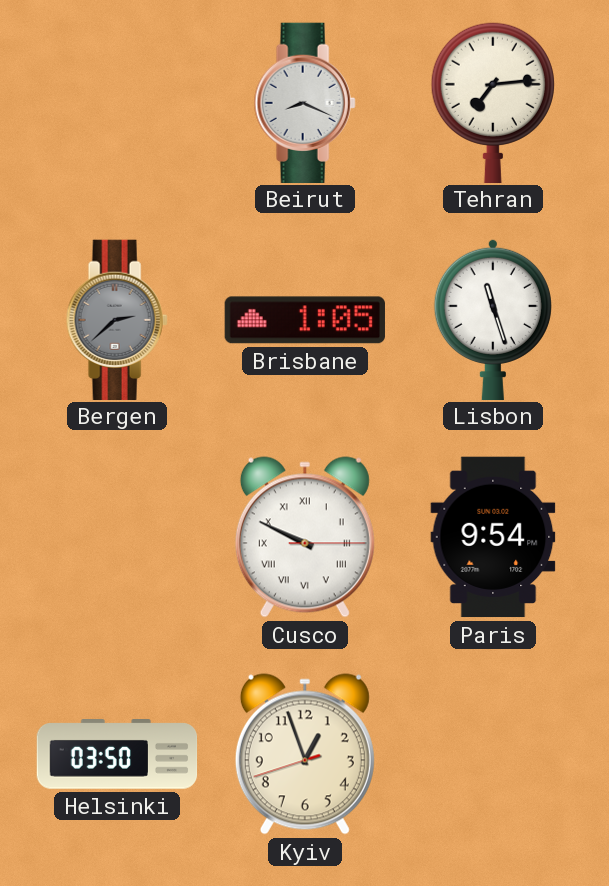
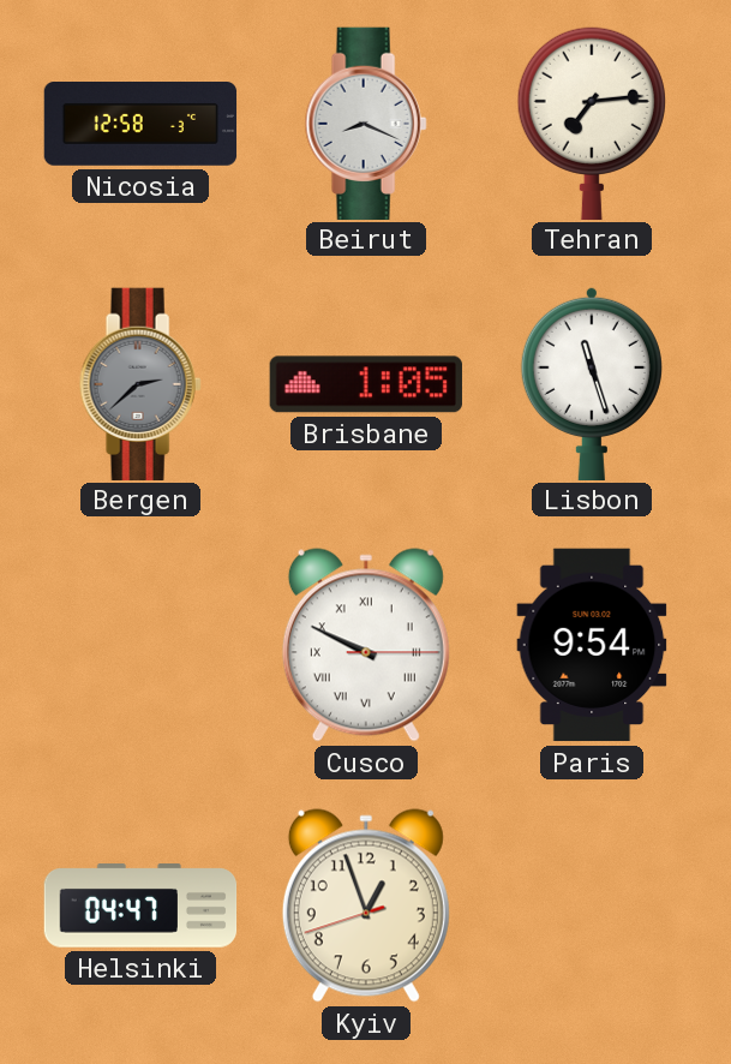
Nicosia: none -> 12:58
Helsinki: 03:50 -> 04:47
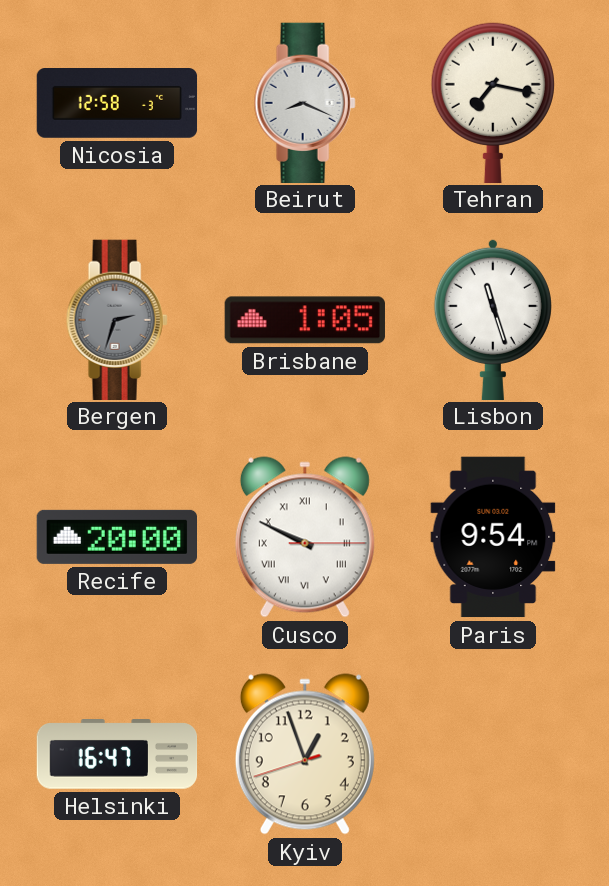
Tehran: 7:14 -> 7:17
Bergen: 2:38 -> 2:33
Recife: none -> 20:00
Helsinki: 04:47 -> 16:47
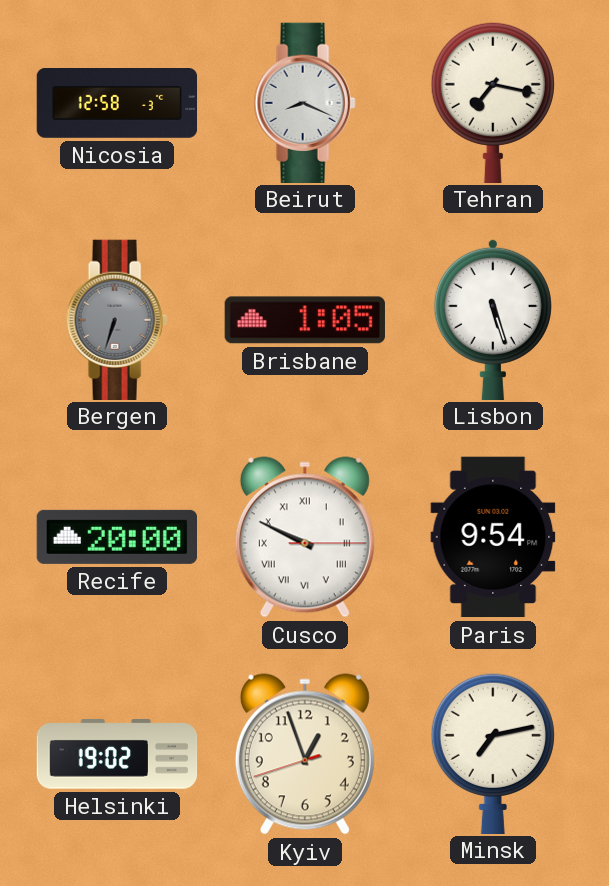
Bergen: 2:33 -> 6:33
Lisbon: 11:27 -> 5:27
Helsinki: 16:47 -> 19:02
Minsk: none -> 7:13
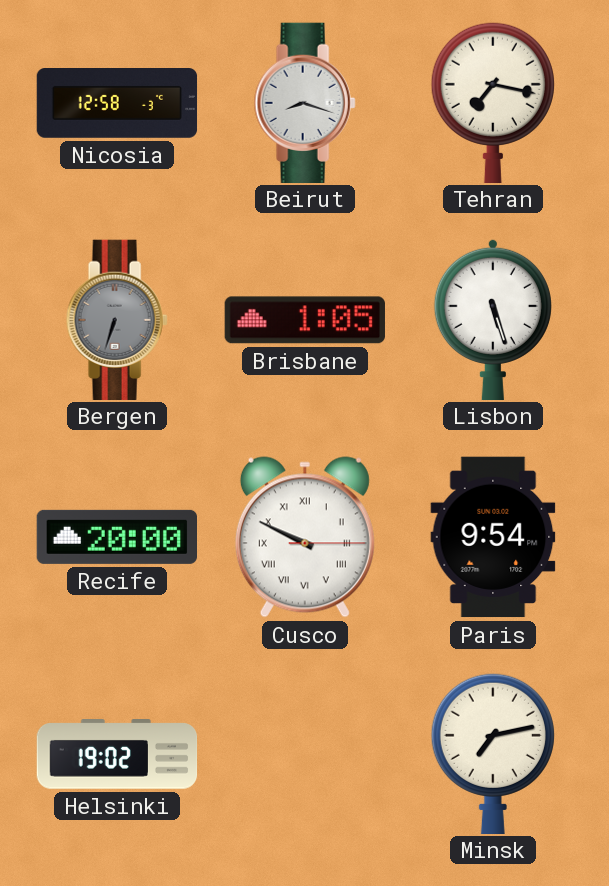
Beirut: 8:19 -> 8:18
Kyiv: 12:56 -> none
